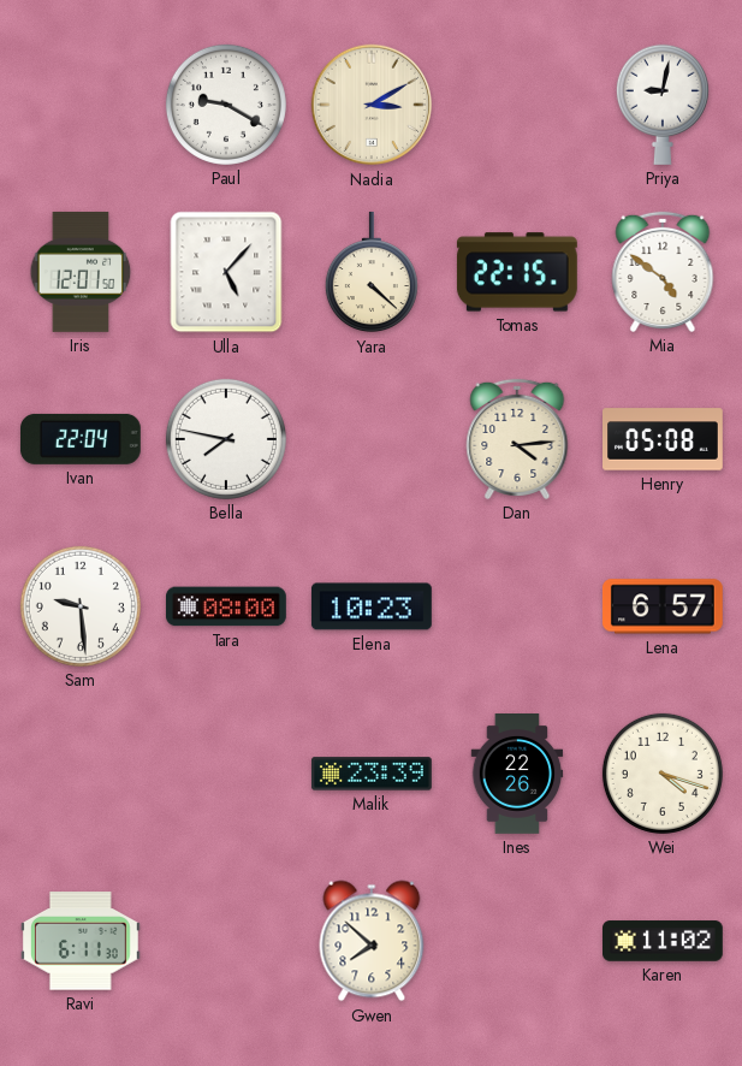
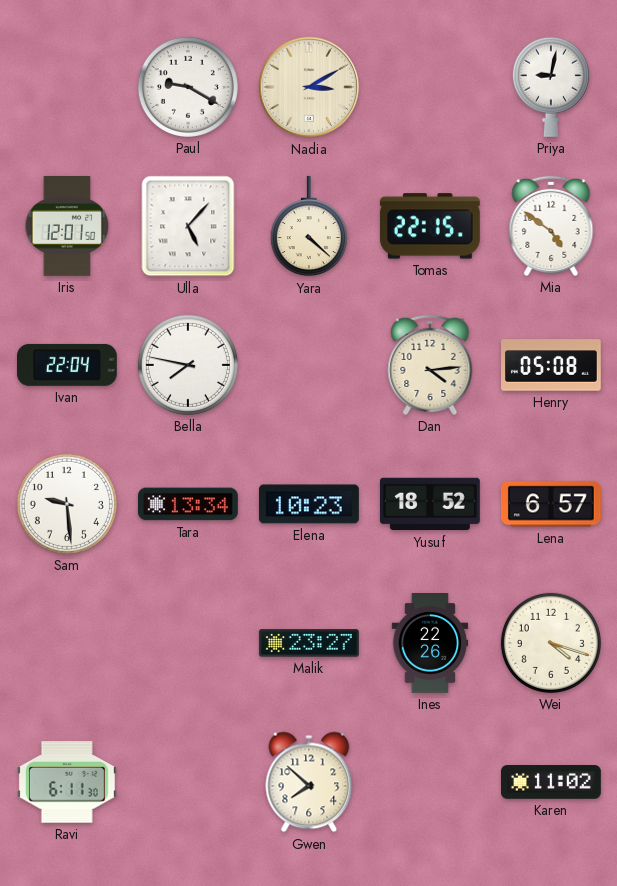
Tara: 08:00 -> 13:34
Yusuf: none -> 18:52
Malik: 23:39 -> 23:27
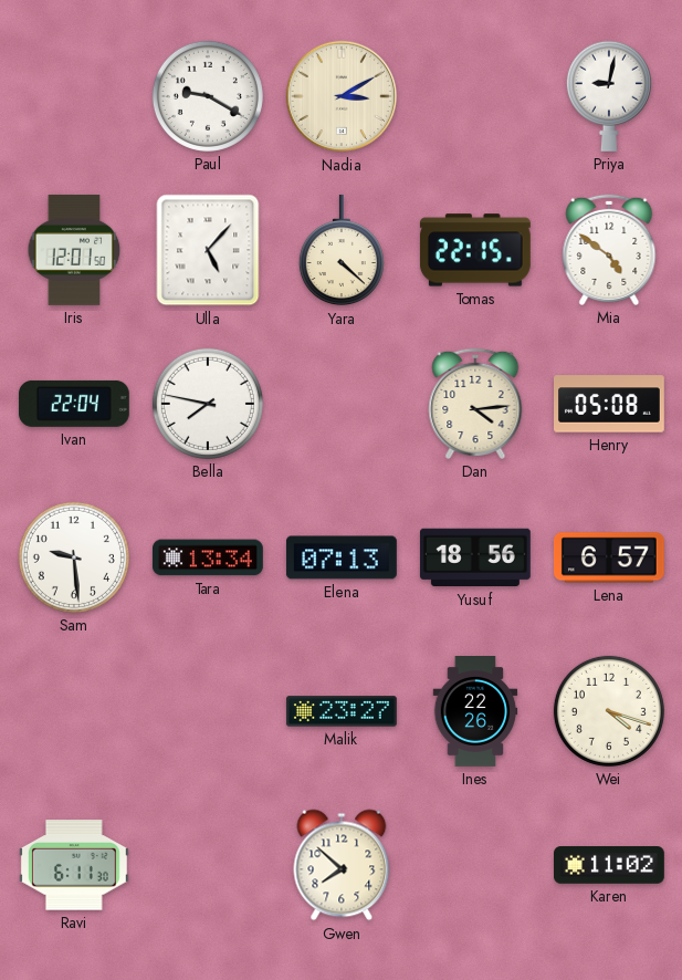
Elena: 10:23 -> 07:13
Yusuf: 18:52 -> 18:56
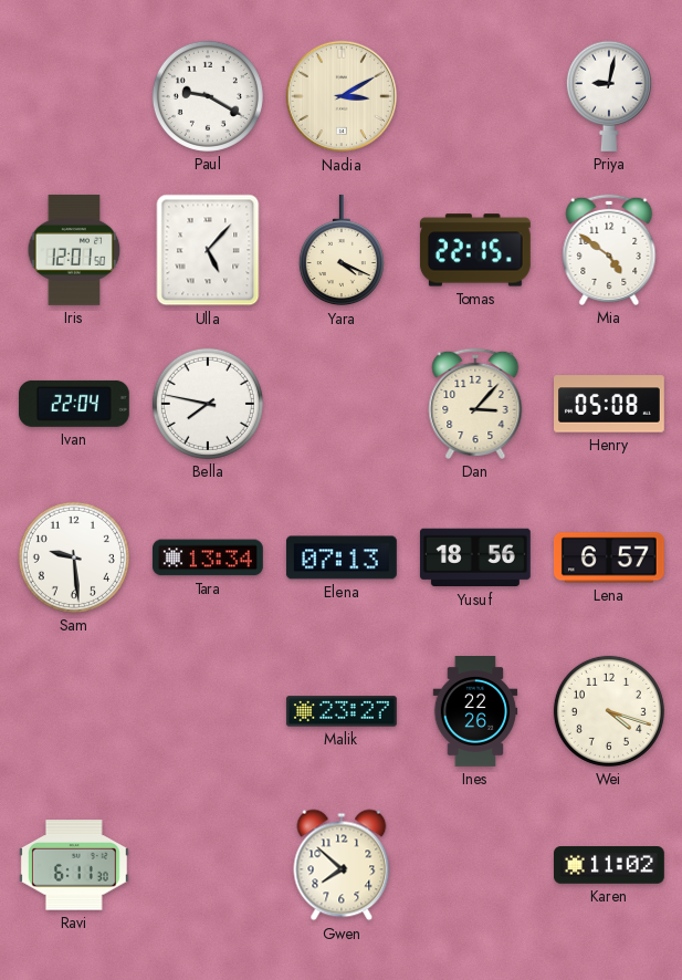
Yara: 4:22 -> 4:19
Dan: 4:14 -> 3:07
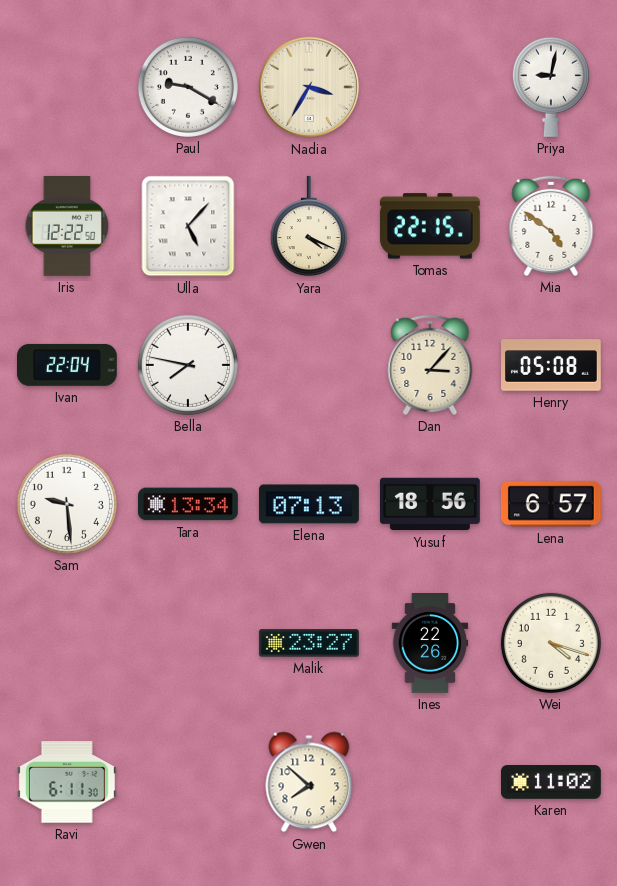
Nadia: 3:10 -> 3:35
Iris: 12:01 -> 12:22
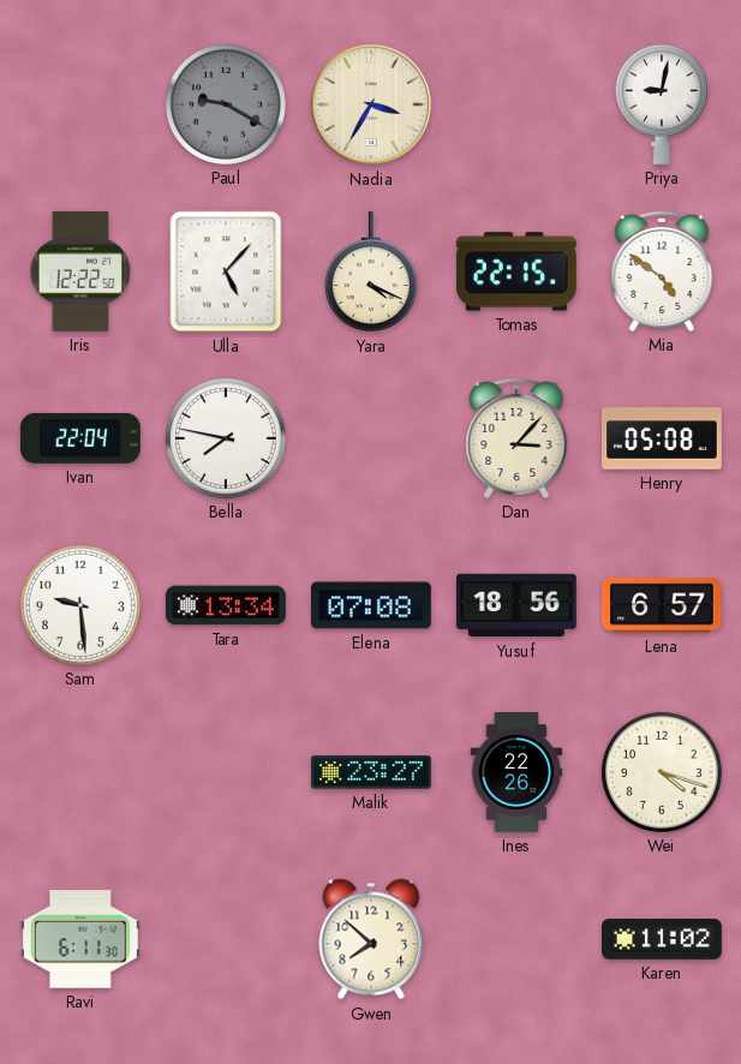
Paul dial: white -> grey
Elena: 07:13 -> 07:08
